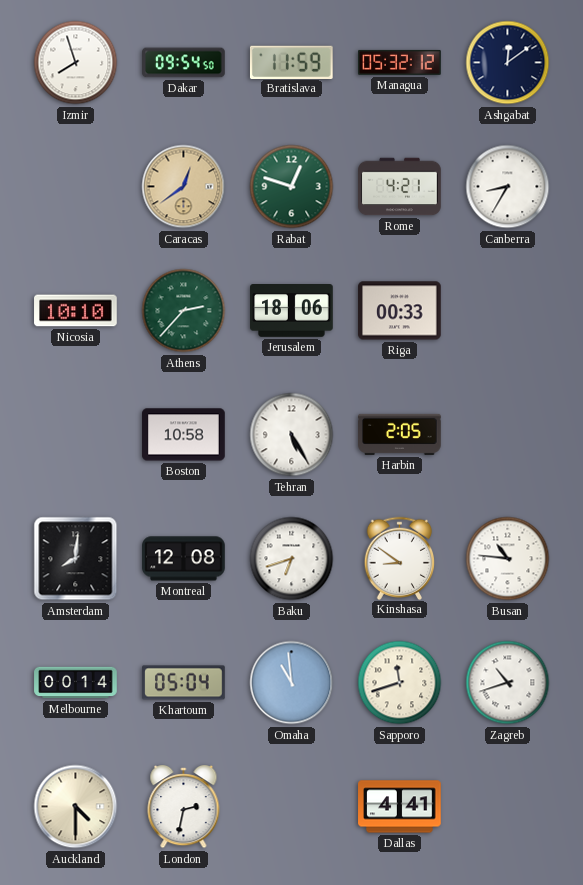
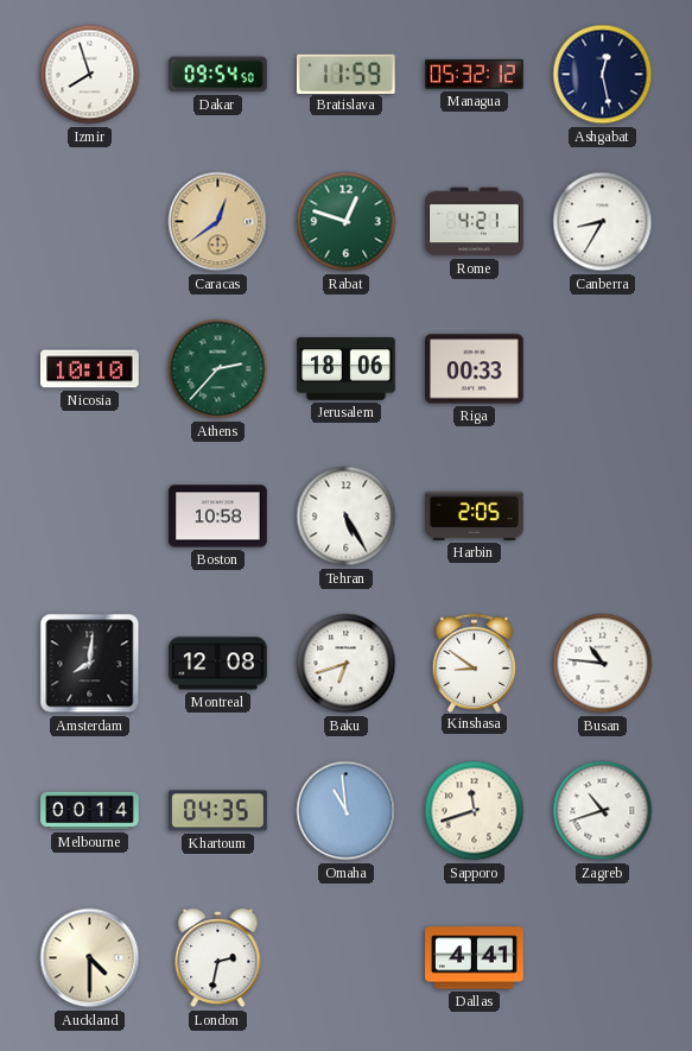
Ashgabat: 12:09 -> 12:28
Khartoum: 05:04 -> 04:35
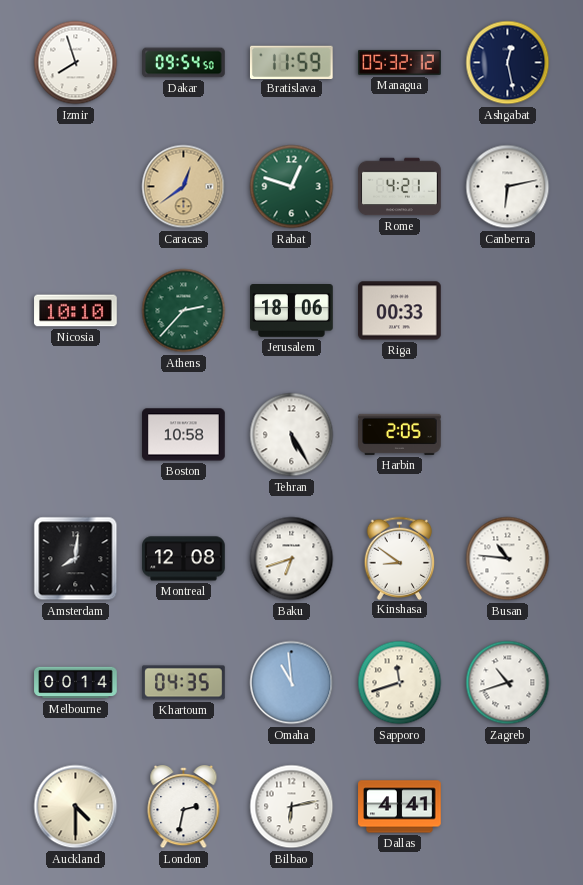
Canberra: 8:35 -> 6:13
Bilbao: none -> 6:13
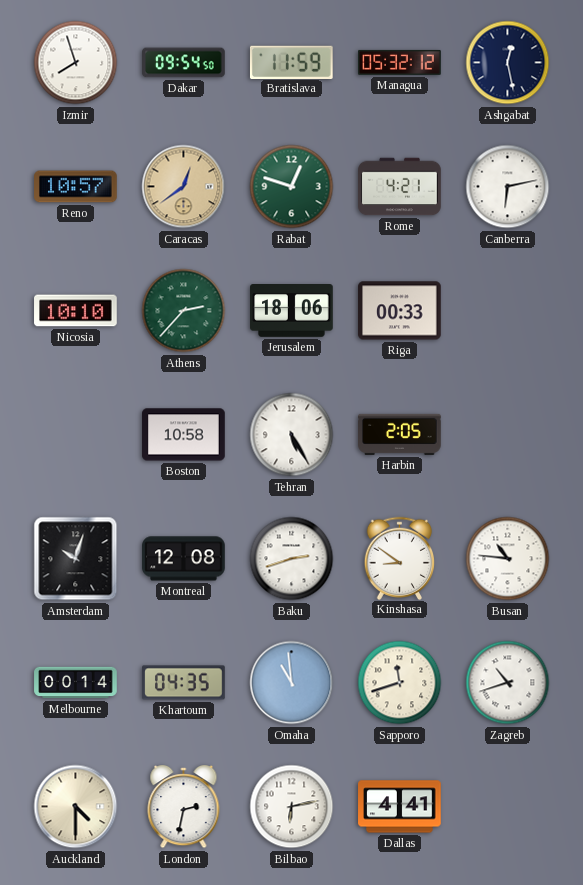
Reno: none -> 10:57
Amsterdam: 8:01 -> 10:03
Baku: 6:42 -> 2:42
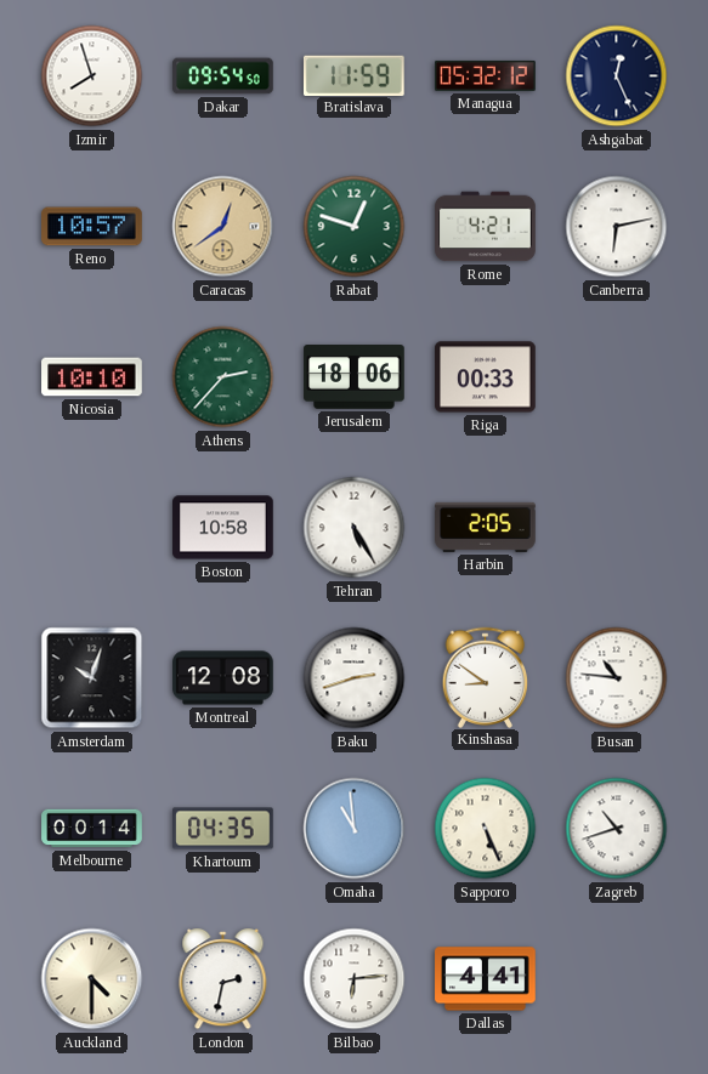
Ashgabat: 12:28 -> 12:26
Sapporo: 11:42 -> 5:26
Bilbao: 6:13 -> 6:14
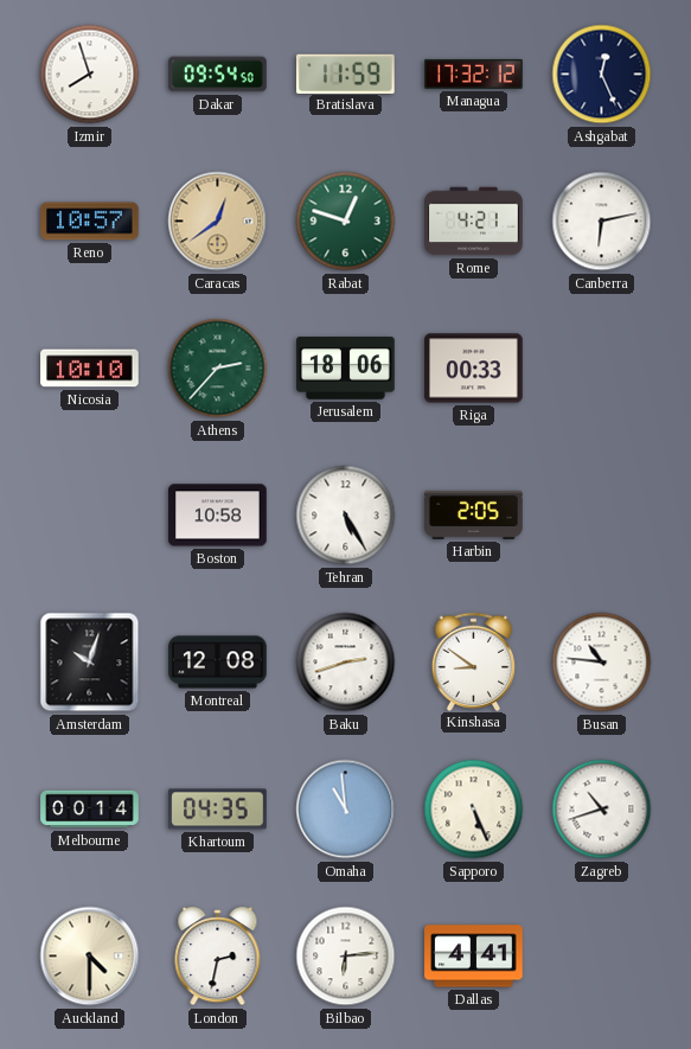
Managua: 05:32 -> 17:32
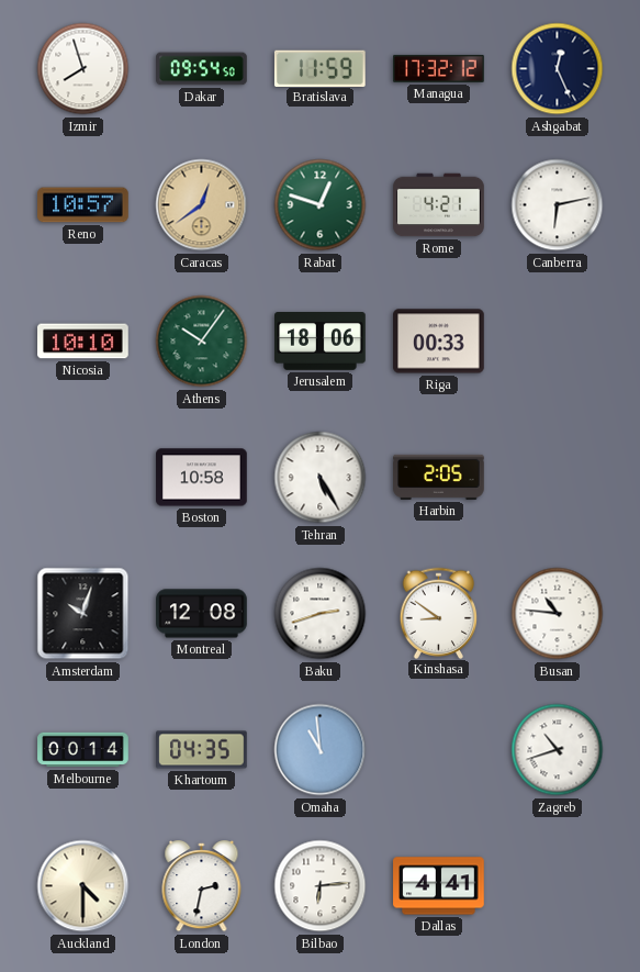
Athens: 2:37 -> 10:06
Sapporo: 5:26 -> none
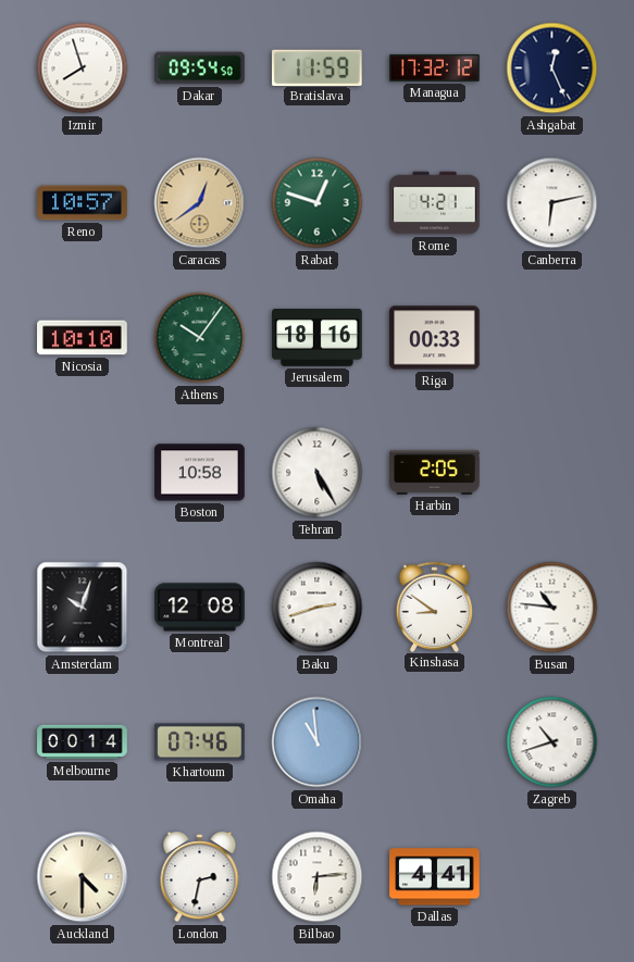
Jerusalem: 18:06 -> 18:16
Khartoum: 04:35 -> 07:46
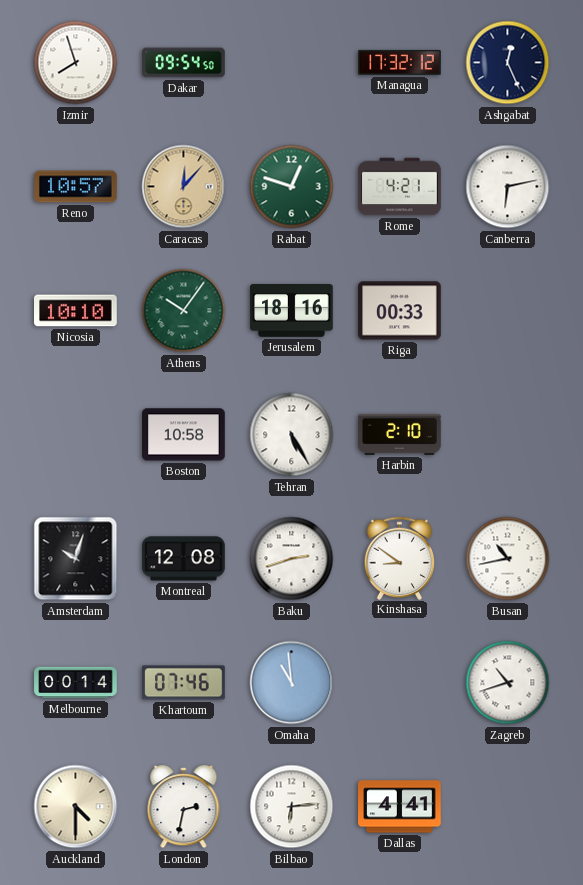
Bratislava: 11:59 -> none
Caracas: 12:39 -> 12:07
Harbin: 2:05 -> 2:10
Busan: 10:46 -> 10:43
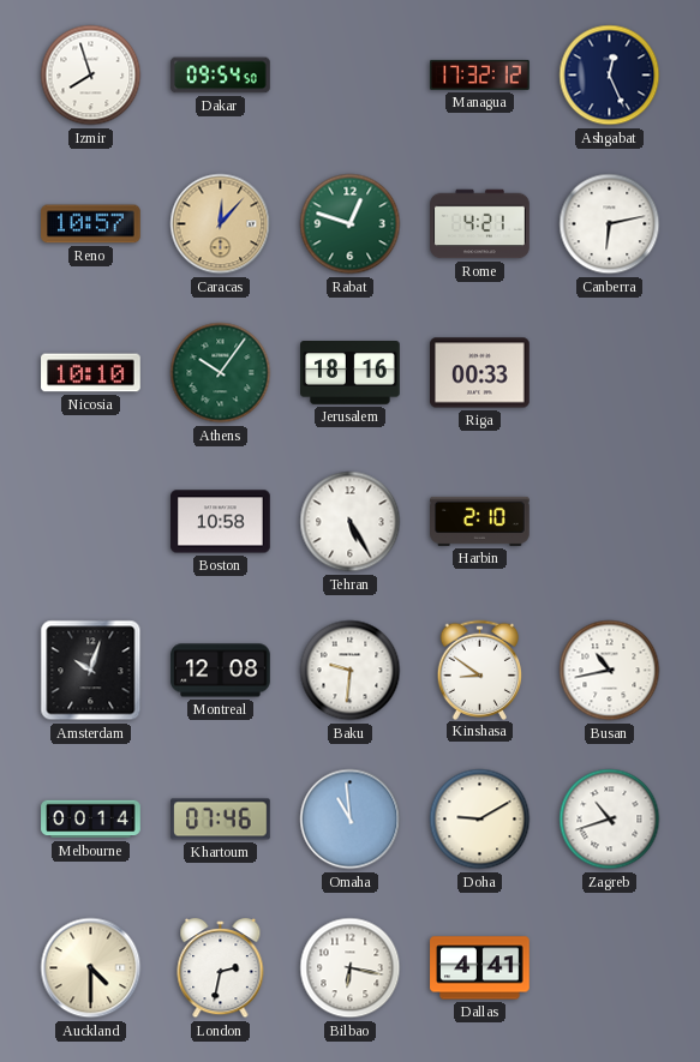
Baku: 2:42 -> 9:31
Doha: none -> 9:10
Bilbao: 6:14 -> 6:17
